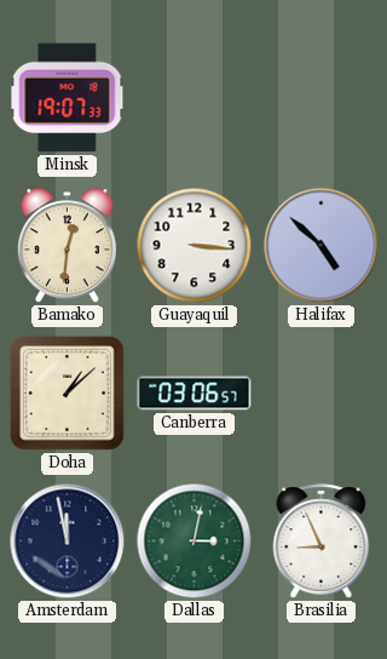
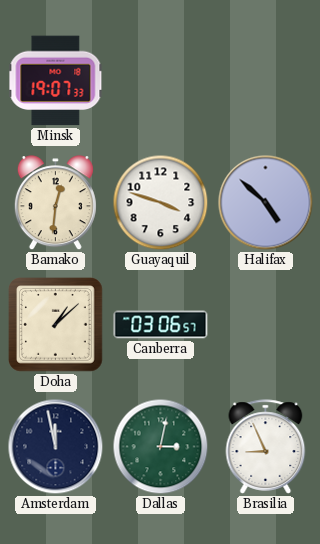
Guayaquil: 3:16 -> 3:48
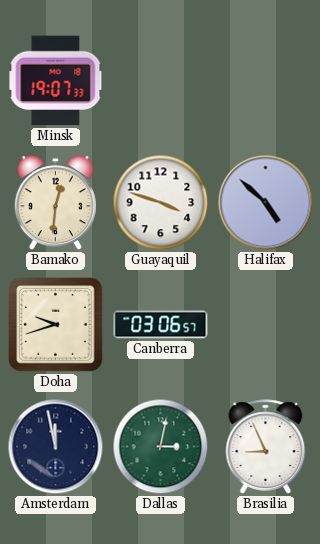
Doha: 1:08 -> 9:42
